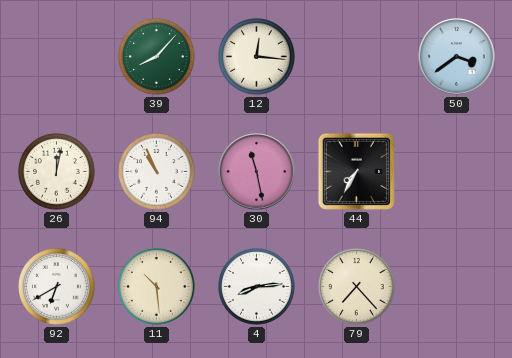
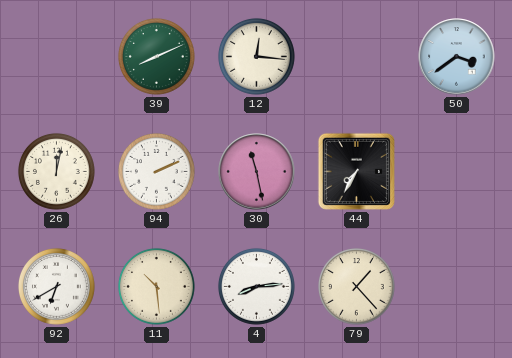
39: 8:07 -> 8:11
94: 10:56 -> 2:11
79: 7:23 -> 1:23
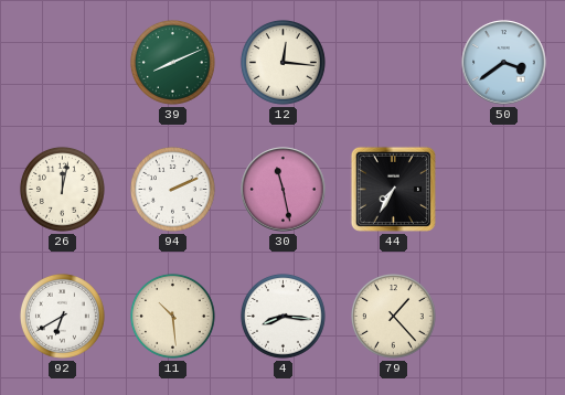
4: 8:14 -> 8:16
